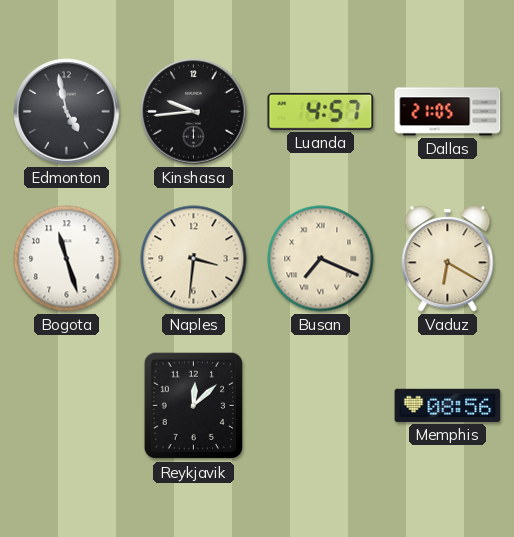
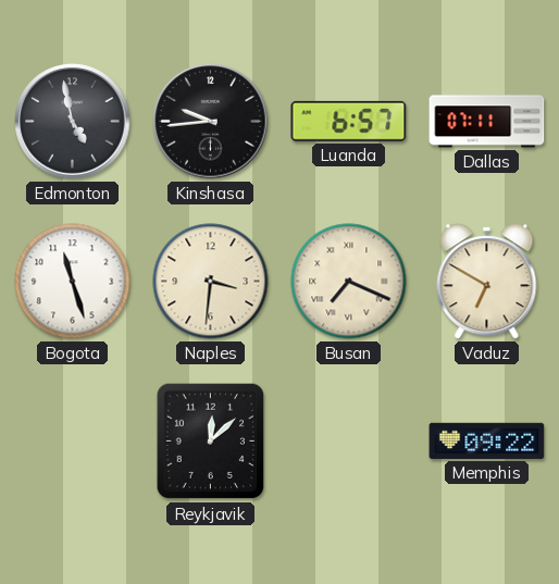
Luanda: 4:57 -> 6:57
Dallas: 21:05 -> 07:11
Vaduz: 6:20 -> 6:50
Memphis: 08:56 -> 09:22
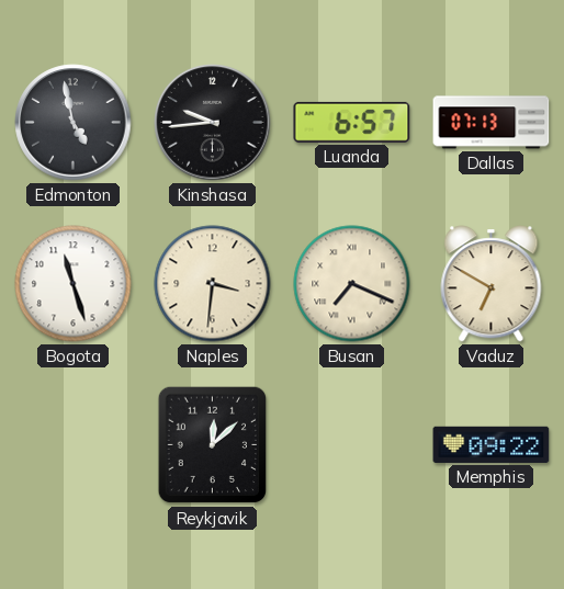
Dallas: 07:11 -> 07:13
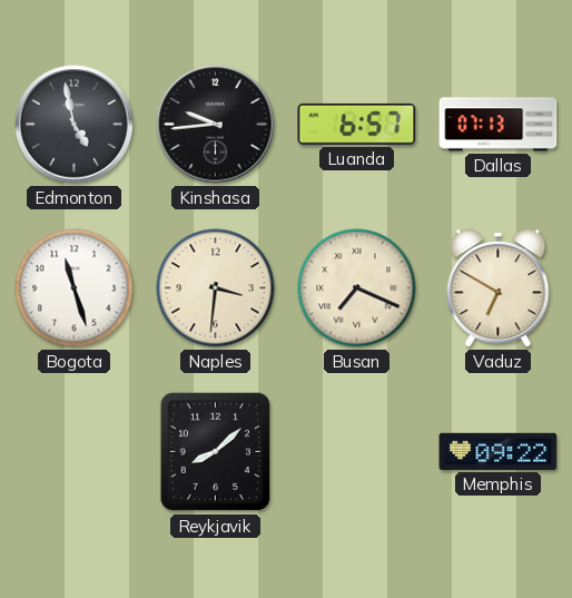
Reykjavik: 12:08 -> 8:08
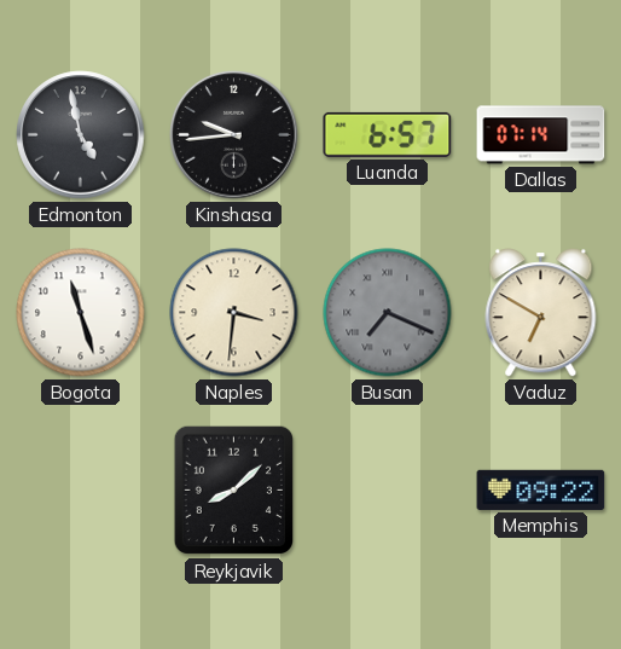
Dallas: 07:13 -> 07:14
Busan dial: cream -> grey
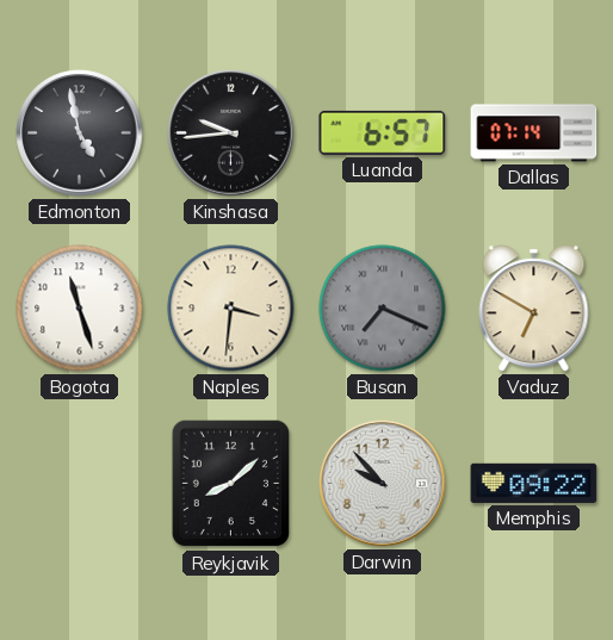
Darwin: none -> 9:53
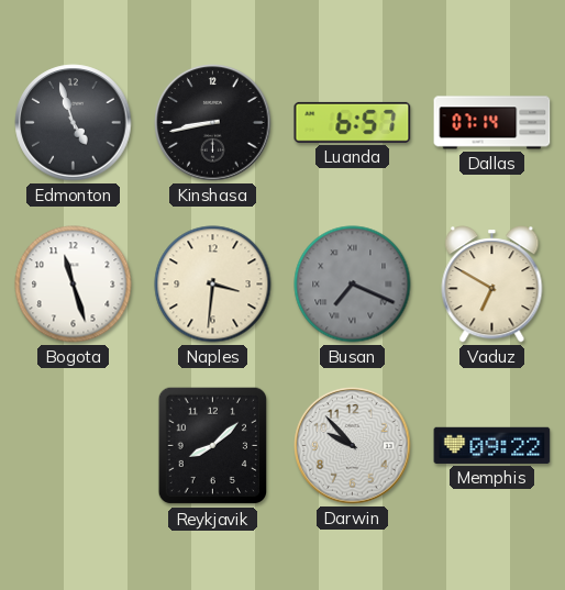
Edmonton: 4:58 -> 4:57
Kinshasa: 9:44 -> 8:43
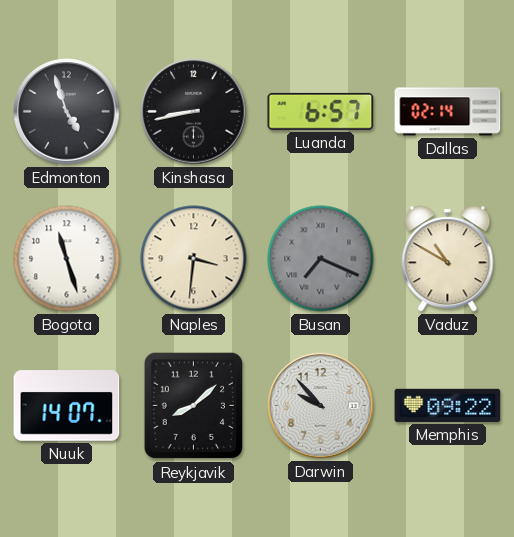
Dallas: 07:14 -> 02:14
Vaduz: 6:50 -> 10:50
Nuuk: none -> 14:07
